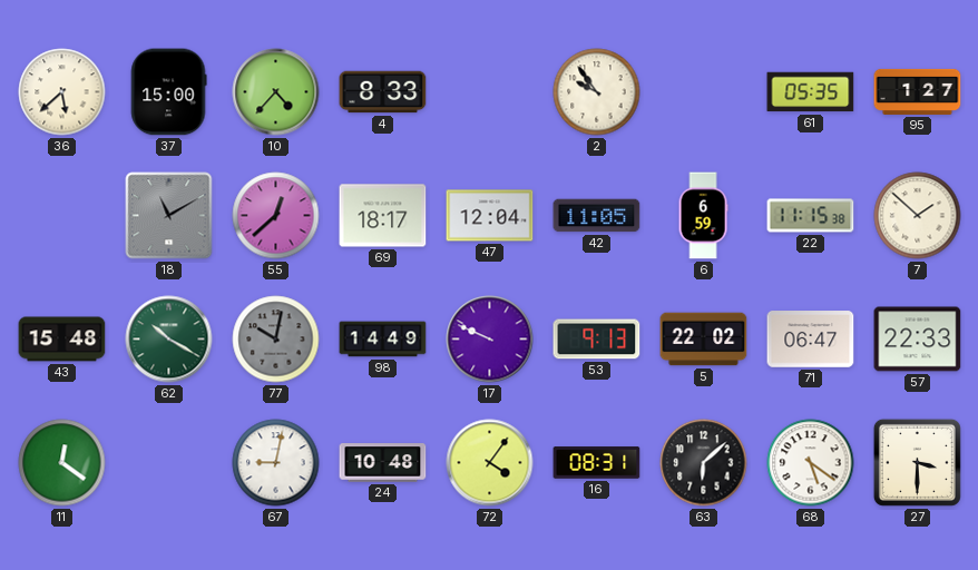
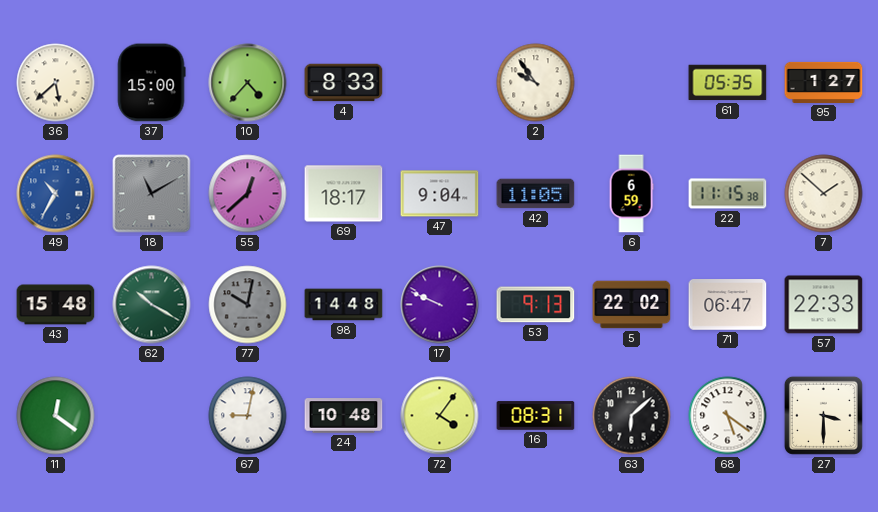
49: none -> 10:35
47: 12:04 -> 9:04
98: 14:49 -> 14:48
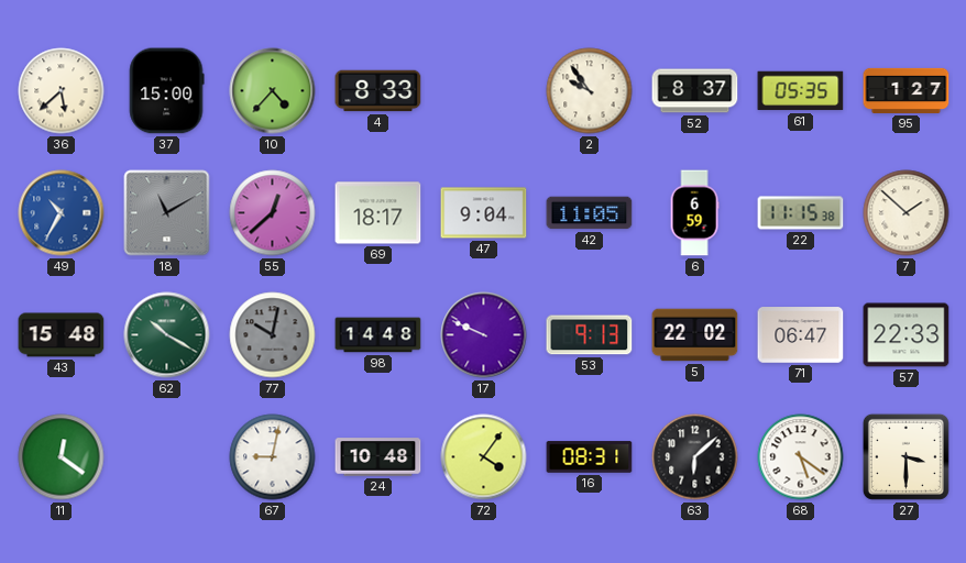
52: none -> 8:37
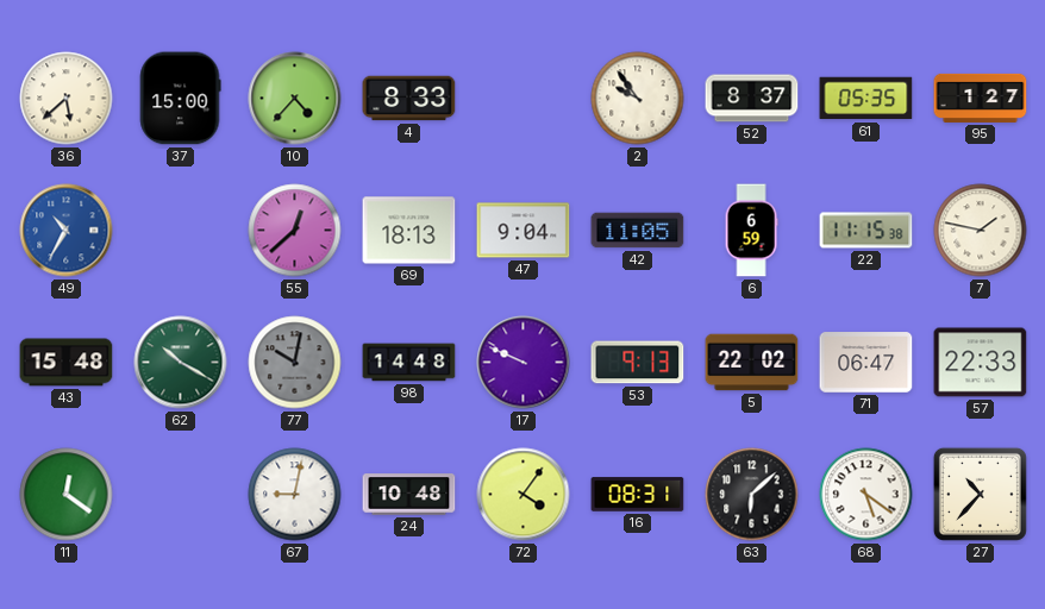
18: 11:10 -> none
69: 18:17 -> 18:13
7: 1:52 -> 1:47
27: 3:30 -> 10:37
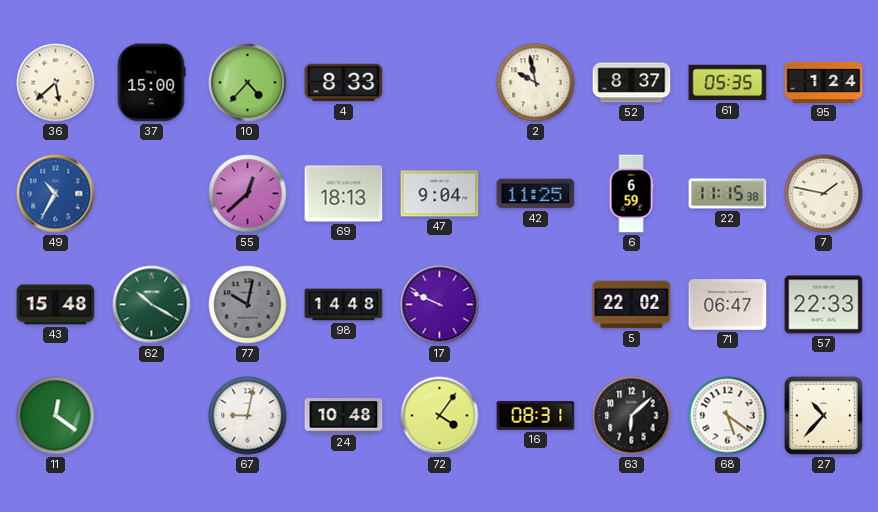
2: 9:54 -> 9:58
95: 1:27 -> 1:24
42: 11:05 -> 11:25
53: 9:13 -> none
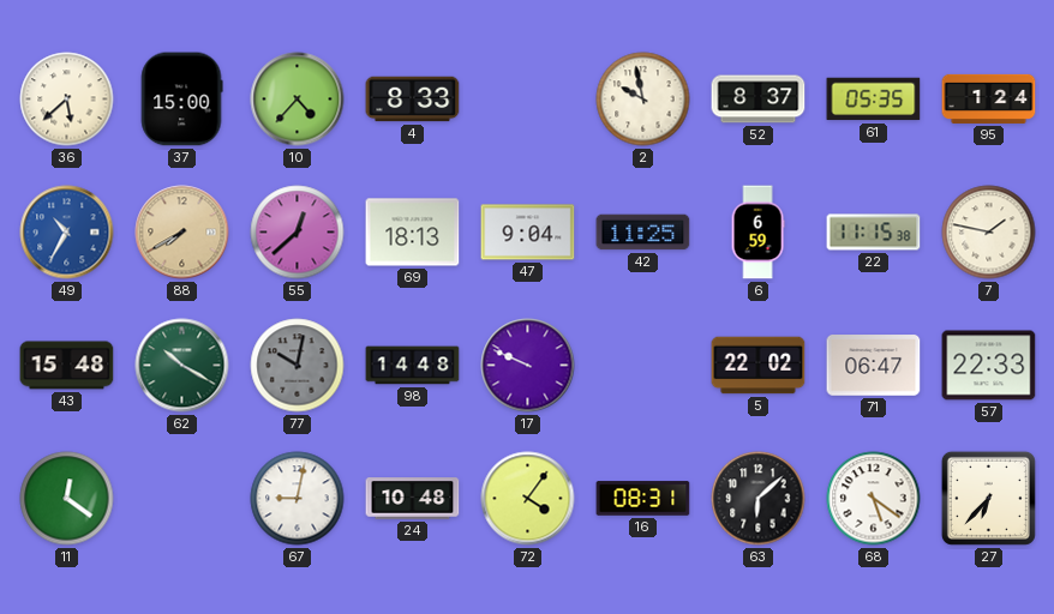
88: none -> 7:40
27: 10:37 -> 6:37
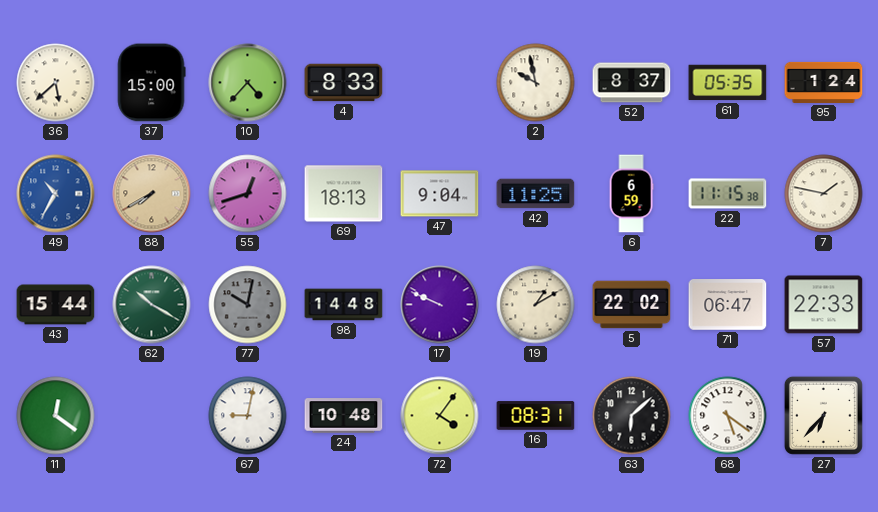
55: 12:38 -> 12:42
43: 15:48 -> 15:44
19: none -> 1:10
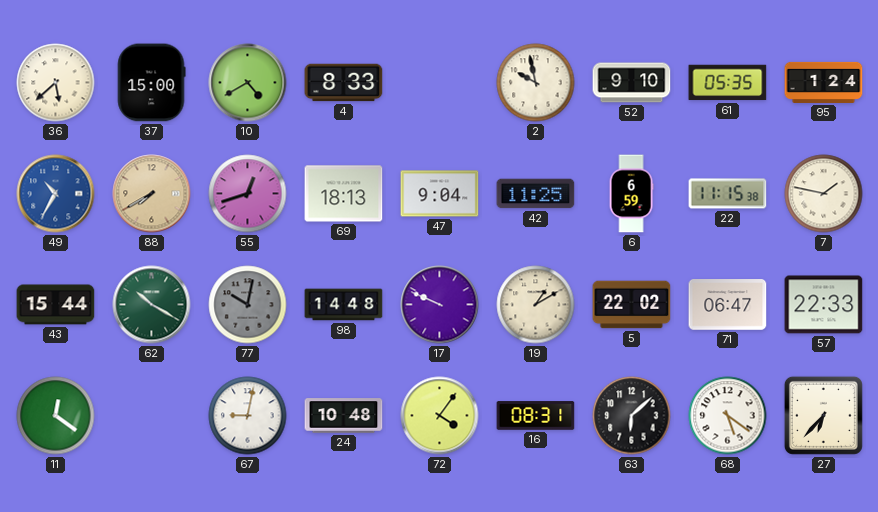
10: 4:37 -> 4:40
52: 8:37 -> 9:10
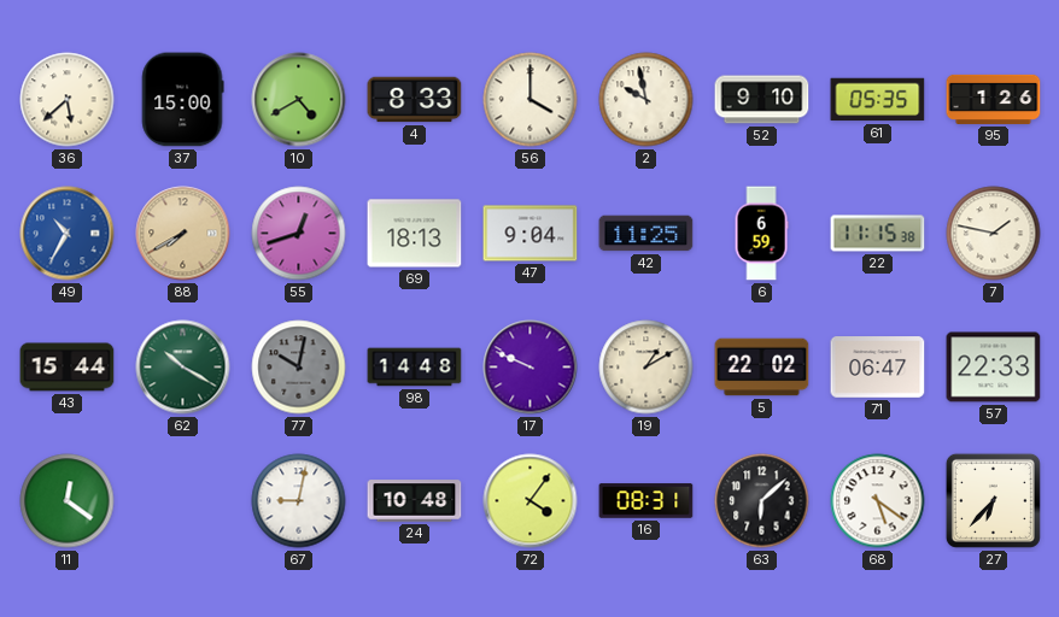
56: none -> 4:00
95: 1:24 -> 1:26
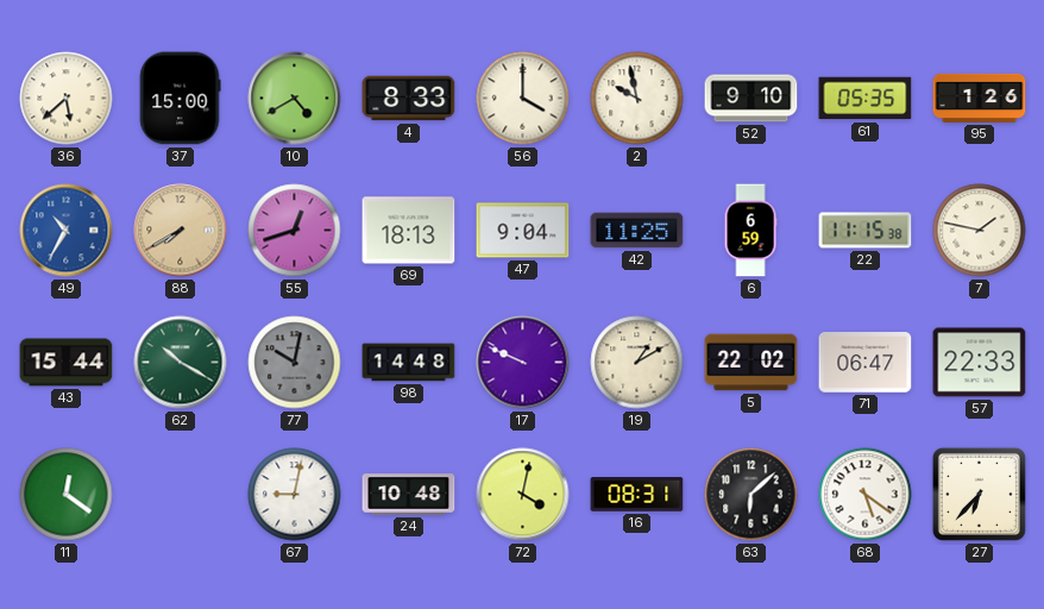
72: 4:06 -> 4:02
